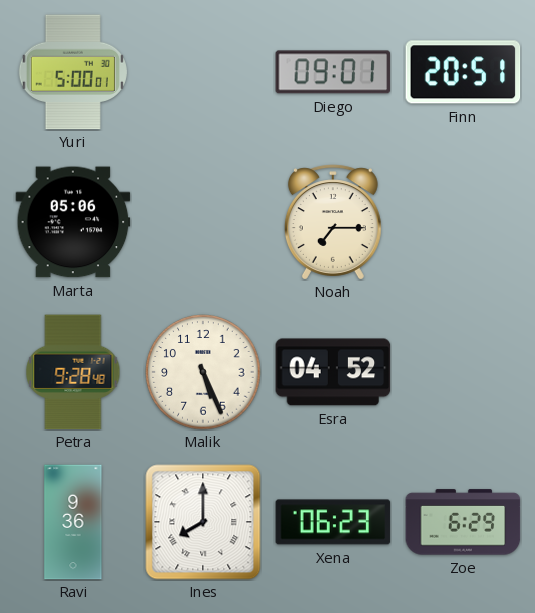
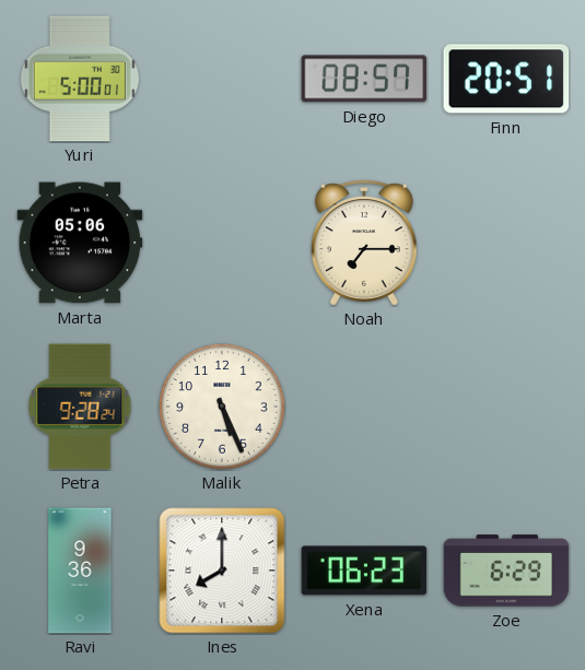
Diego: 09:01 -> 08:57
Petra: 9:28:48 -> 9:28:24
Esra: 04:52 -> none
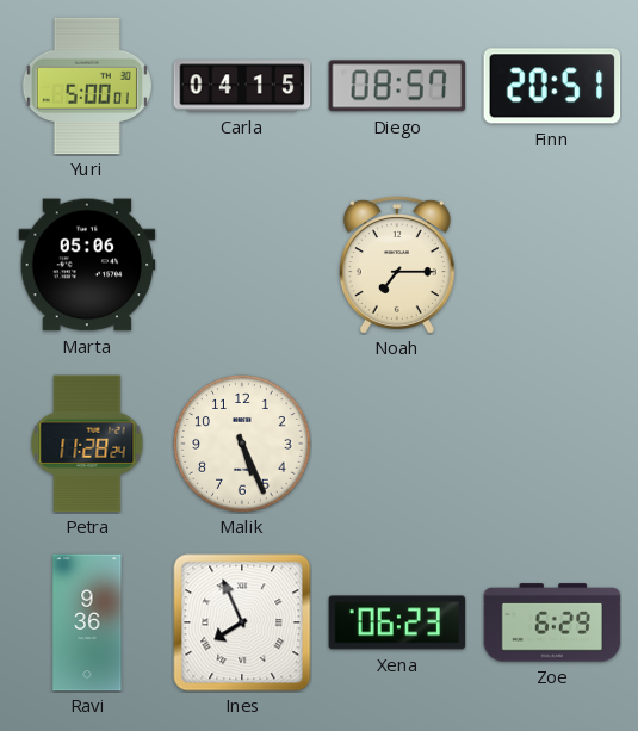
Carla: none -> 04:15
Petra: 9:28 -> 11:28
Ines: 8:00 -> 7:56
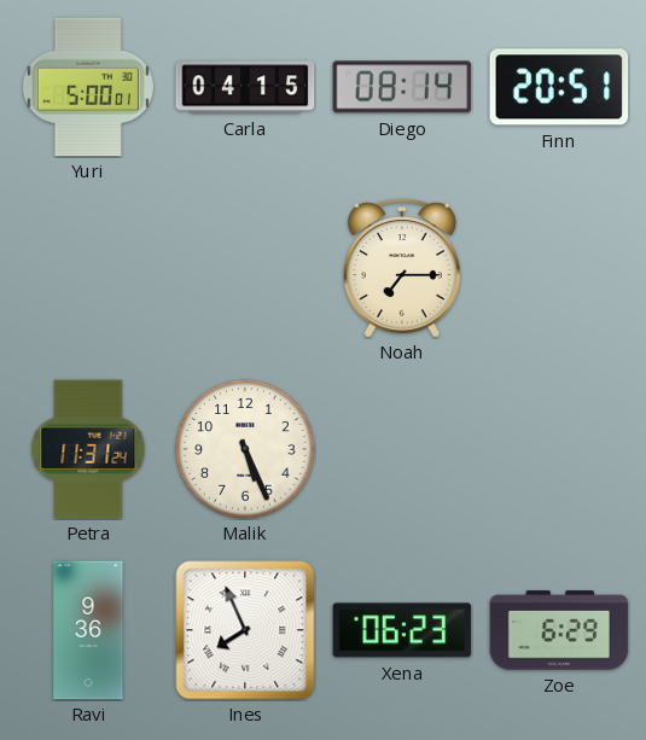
Diego: 08:57 -> 08:14
Marta: 05:06 -> none
Petra: 11:28 -> 11:31
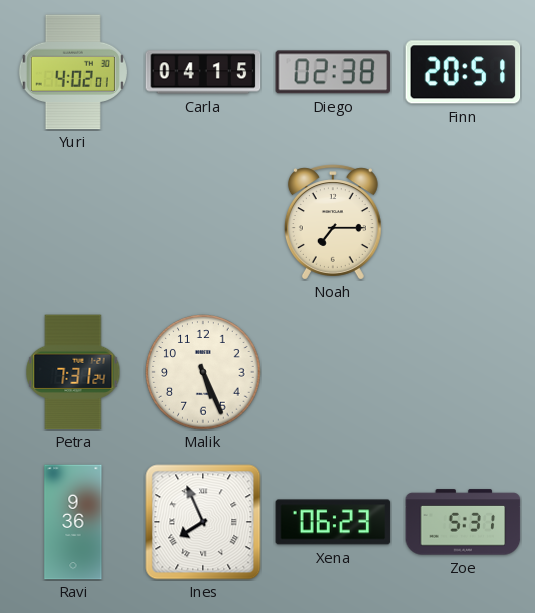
Yuri: 5:00 -> 4:02
Diego: 08:14 -> 02:38
Petra: 11:31 -> 7:31
Zoe: 6:29 -> 5:31
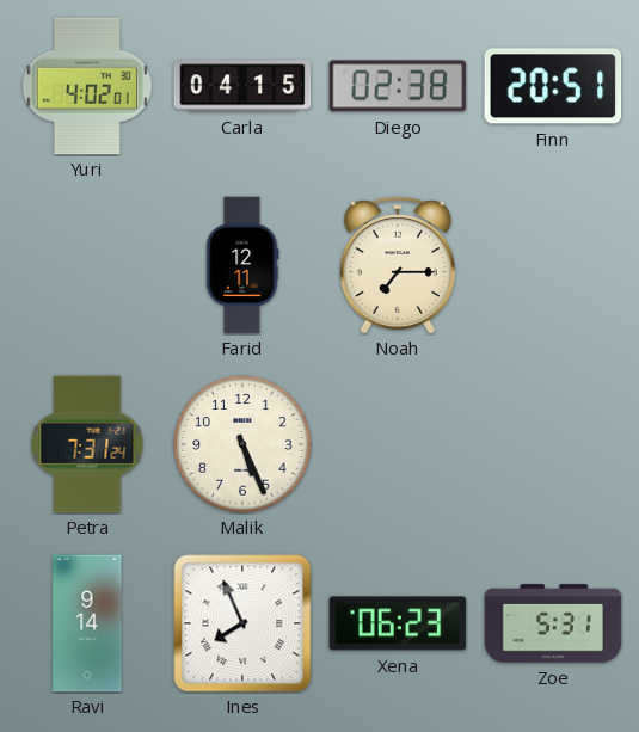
Farid: none -> 12:11
Ravi: 9:36 -> 9:14
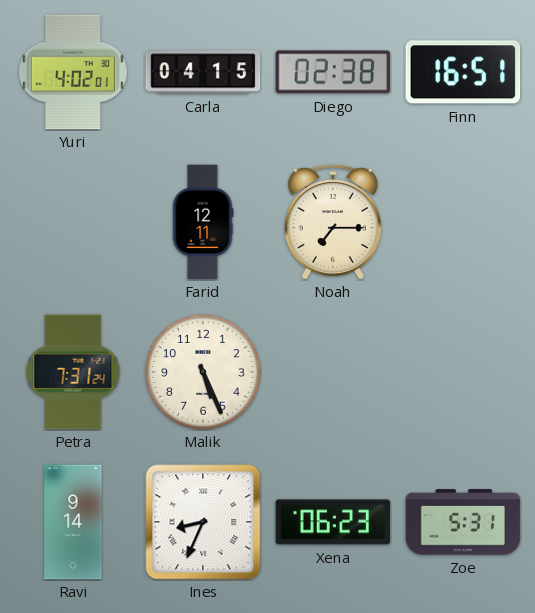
Finn: 20:51 -> 16:51
Ines: 7:56 -> 8:34
